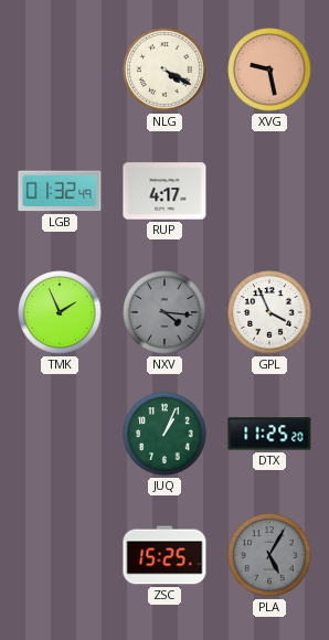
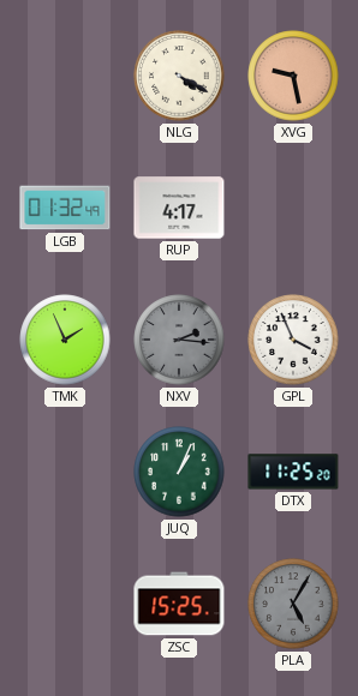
NXV: 4:16 -> 2:16
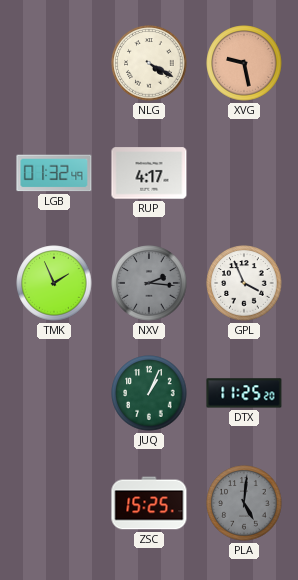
PLA: 5:05 -> 5:01
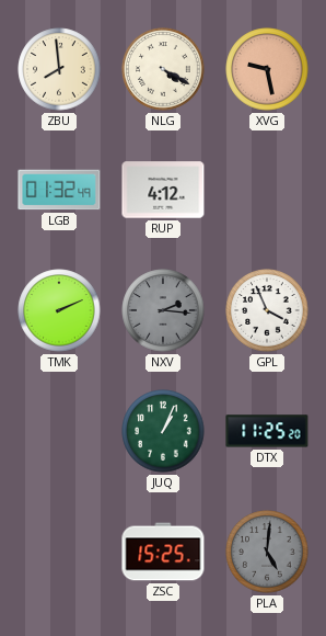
ZBU: none -> 7:59
RUP: 4:17 -> 4:12
TMK: 1:56 -> 2:11
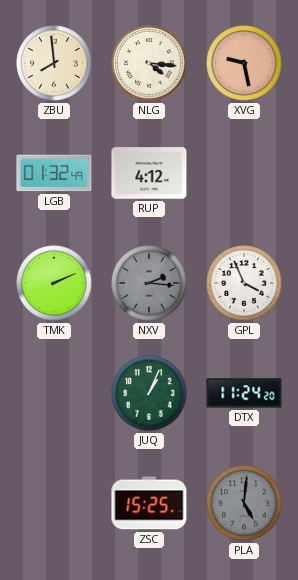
NLG: 4:20 -> 4:16
DTX: 11:25 -> 11:24
